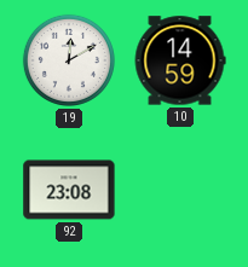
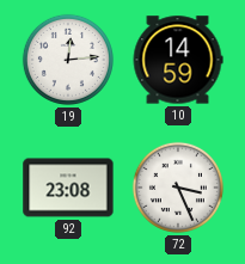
19: 12:10 -> 12:14
72: none -> 3:26
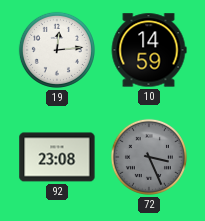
72 dial: white -> grey
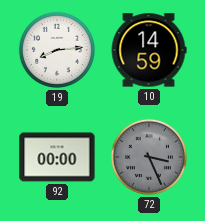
19: 12:14 -> 8:14
92: 23:08 -> 00:00
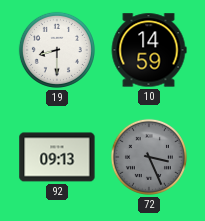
19: 8:14 -> 8:30
92: 00:00 -> 09:13
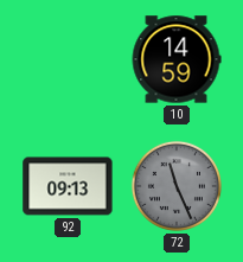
19: 8:30 -> none
72: 3:26 -> 11:26
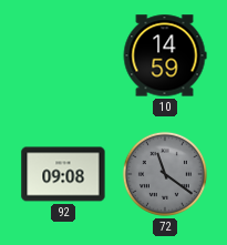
92: 09:13 -> 09:08
72: 11:26 -> 11:21
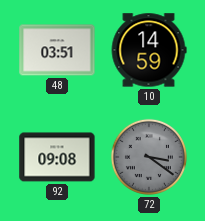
48: none -> 03:51
72: 11:21 -> 3:21
